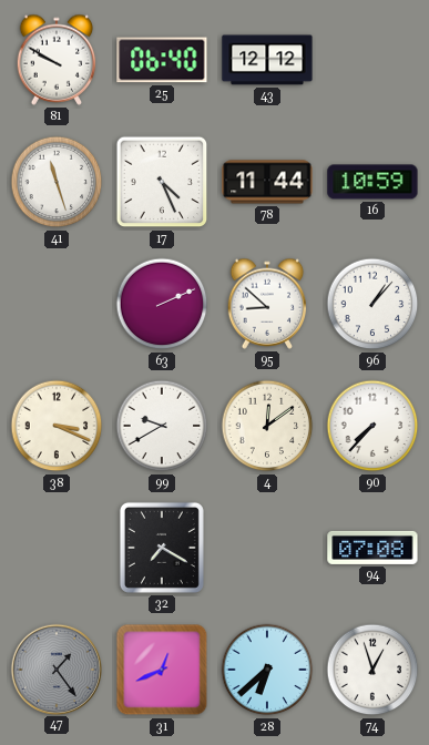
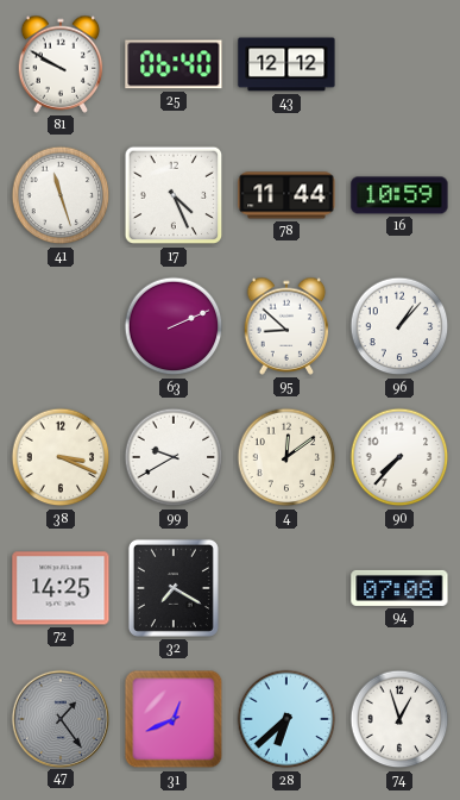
72: none -> 14:25
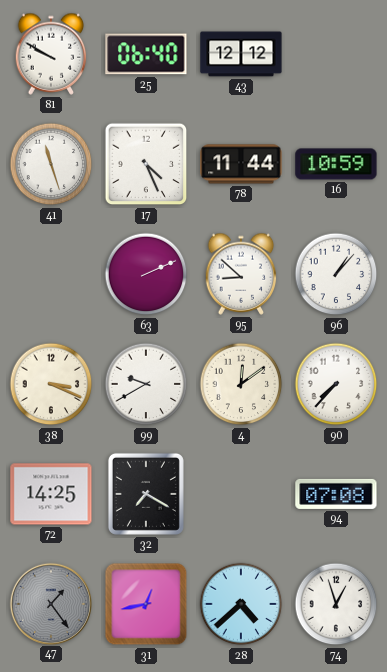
31: 12:41 -> 12:43
28: 6:38 -> 4:38
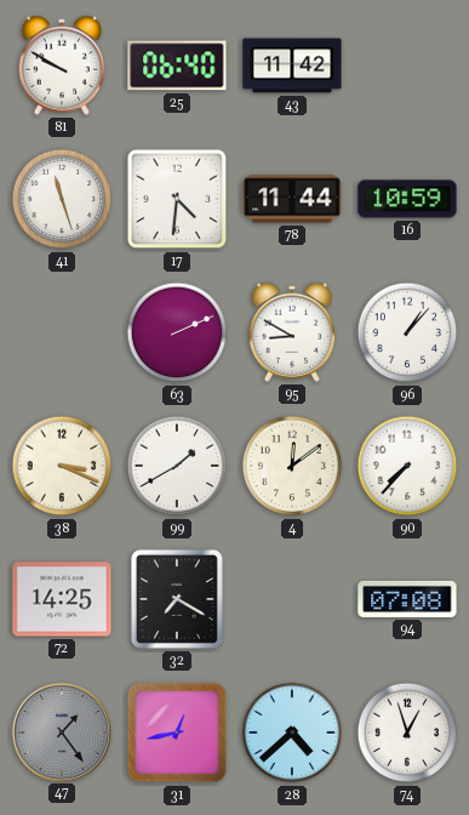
43: 12:12 -> 11:42
17: 4:26 -> 4:31
95: 8:52 -> 8:50
99: 9:40 -> 1:40
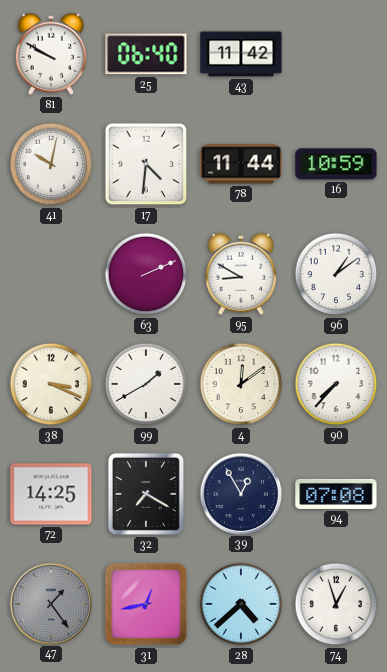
41: 11:27 -> 10:02
96: 1:07 -> 1:09
39: none -> 12:55
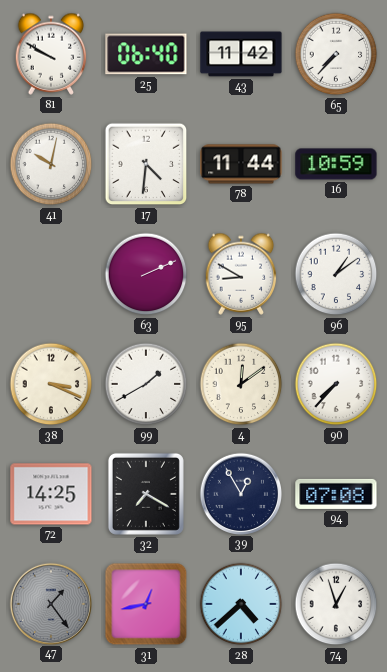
65: none -> 7:37
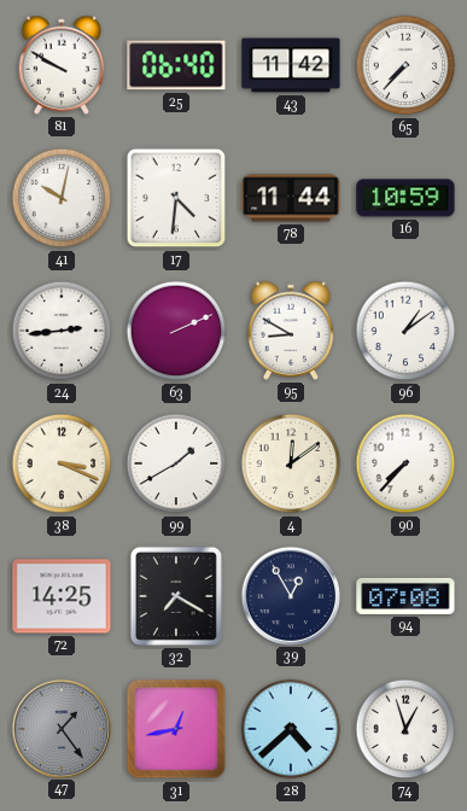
24: none -> 2:44
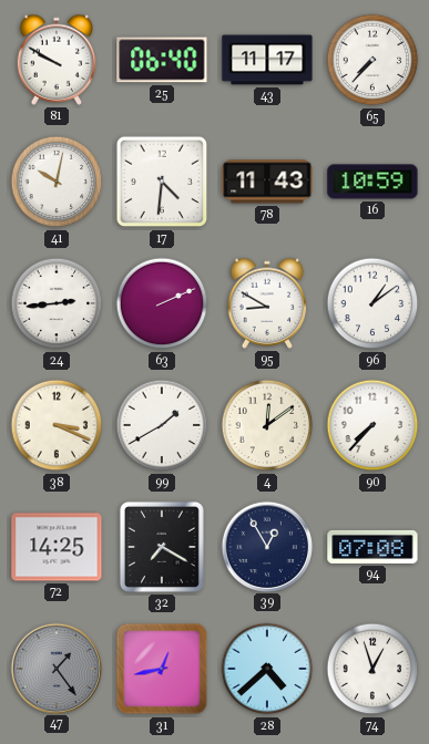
43: 11:42 -> 11:17
78: 11:44 -> 11:43
